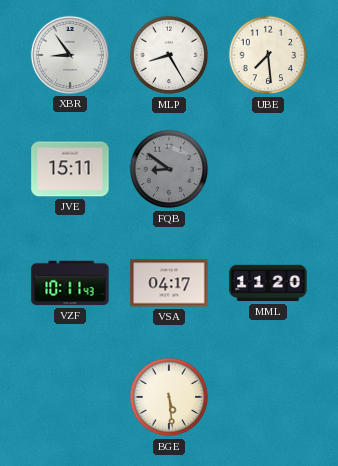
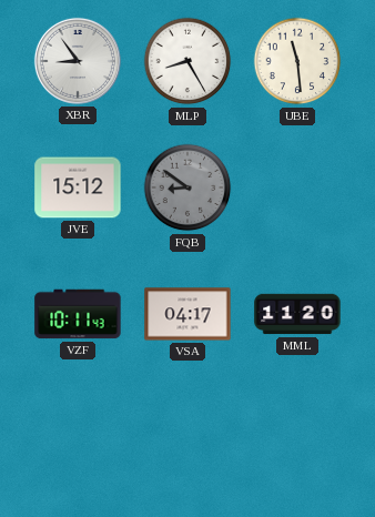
UBE: 7:29 -> 11:29
JVE: 15:11 -> 15:12
BGE: 5:29 -> none
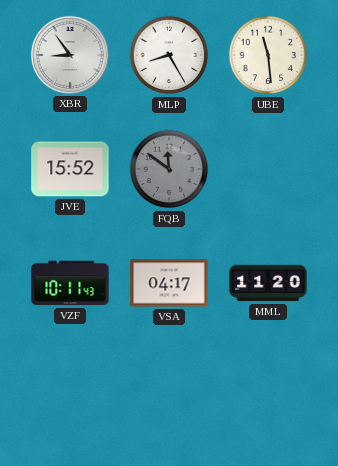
JVE: 15:12 -> 15:52
FQB: 8:51 -> 11:51
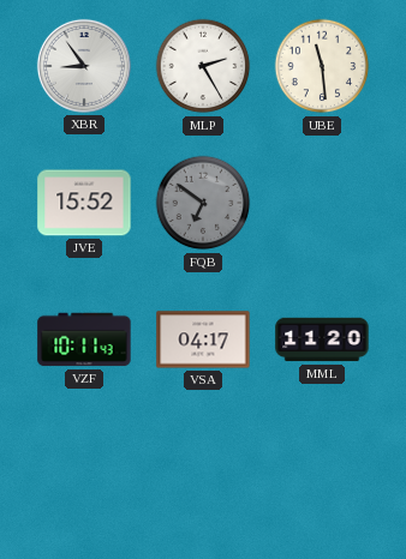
MLP: 8:25 -> 2:25
FQB: 11:51 -> 6:51
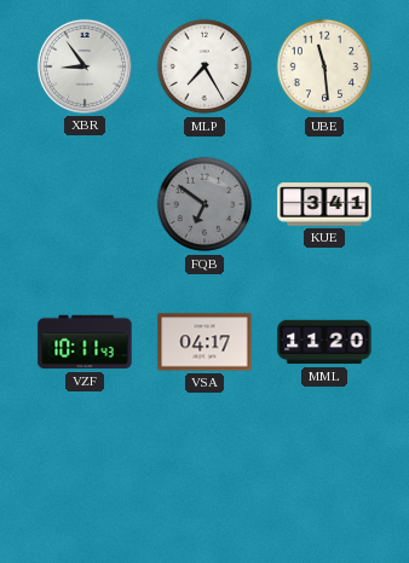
MLP: 2:25 -> 7:25
JVE: 15:52 -> none
KUE: none -> 3:41
